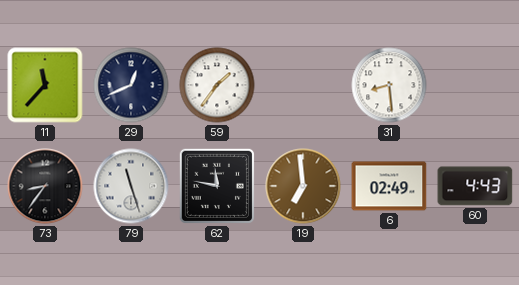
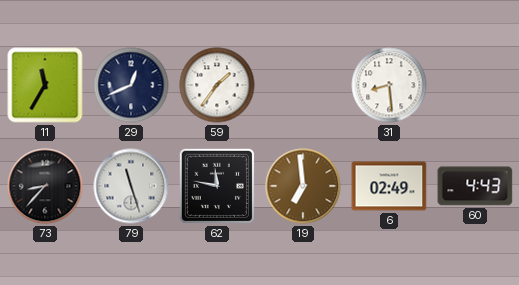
11: 11:37 -> 11:35
73: 8:36 -> 8:37
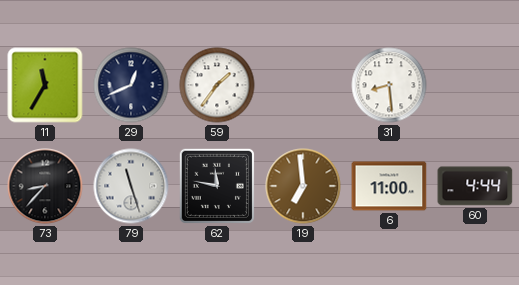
6: 02:49 -> 11:00
60: 4:43 -> 4:44
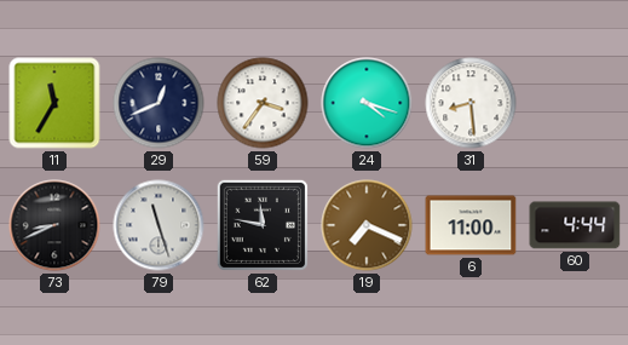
59: 1:36 -> 3:36
24: none -> 4:18
73: 8:37 -> 8:41
19: 6:59 -> 7:19
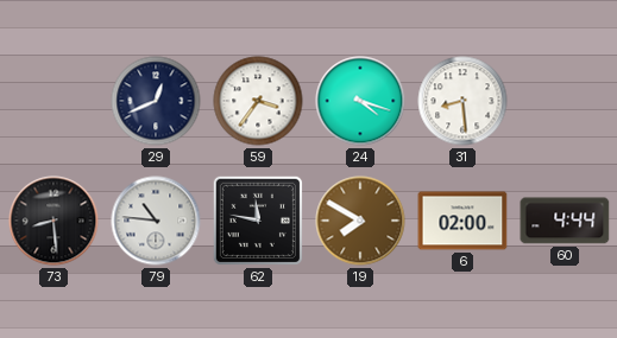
11: 11:35 -> none
73: 8:41 -> 8:29
79: 11:27 -> 10:46
19: 7:19 -> 7:50
6: 11:00 -> 02:00
